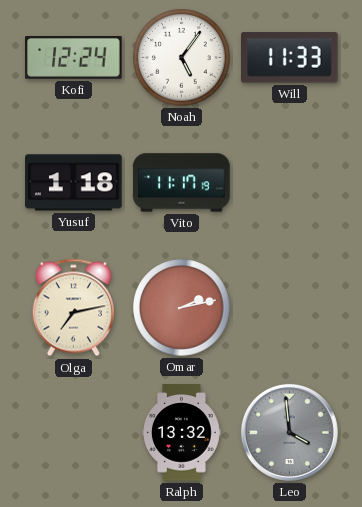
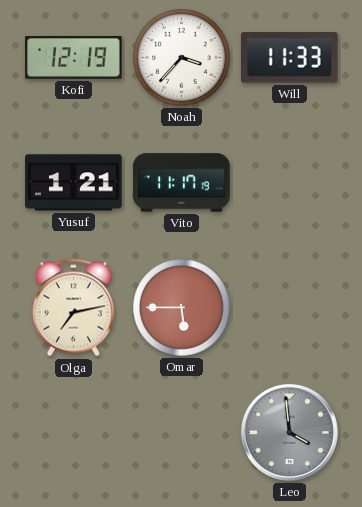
Kofi: 12:24 -> 12:19
Noah: 5:06 -> 3:37
Yusuf: 1:18 -> 1:21
Omar: 2:13 -> 5:45
Ralph: 13:32 -> none
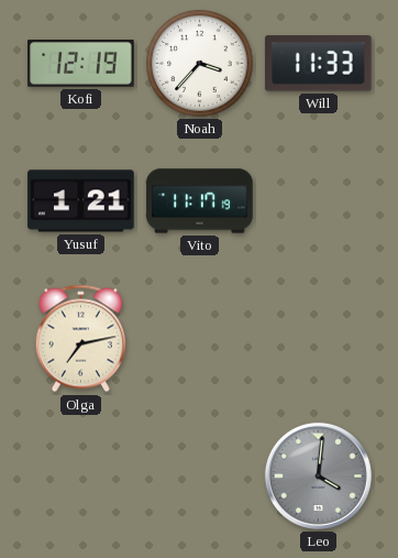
Omar: 5:45 -> none
Leo: 3:59 -> 4:01
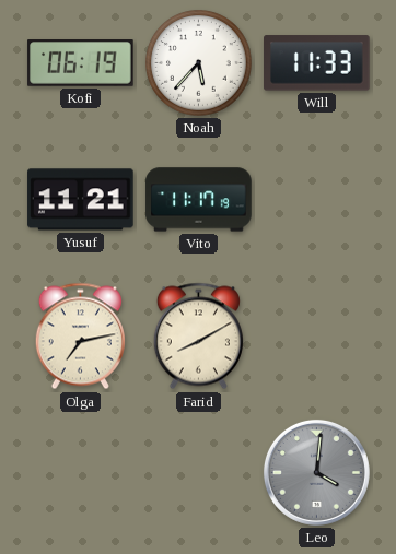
Kofi: 12:19 -> 06:19
Noah: 3:37 -> 5:37
Yusuf: 1:21 -> 11:21
Farid: none -> 8:10
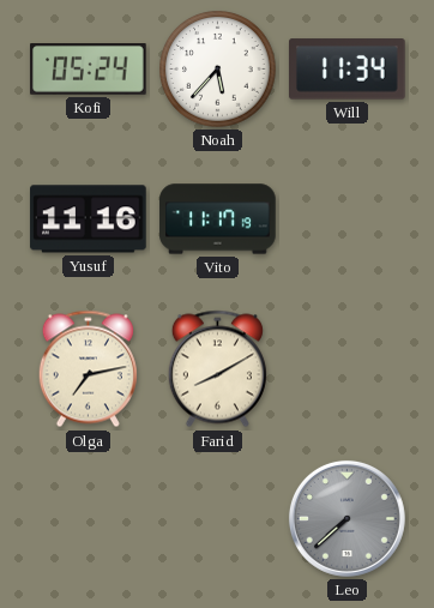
Kofi: 06:19 -> 05:24
Will: 11:33 -> 11:34
Yusuf: 11:21 -> 11:16
Leo: 4:01 -> 7:38
